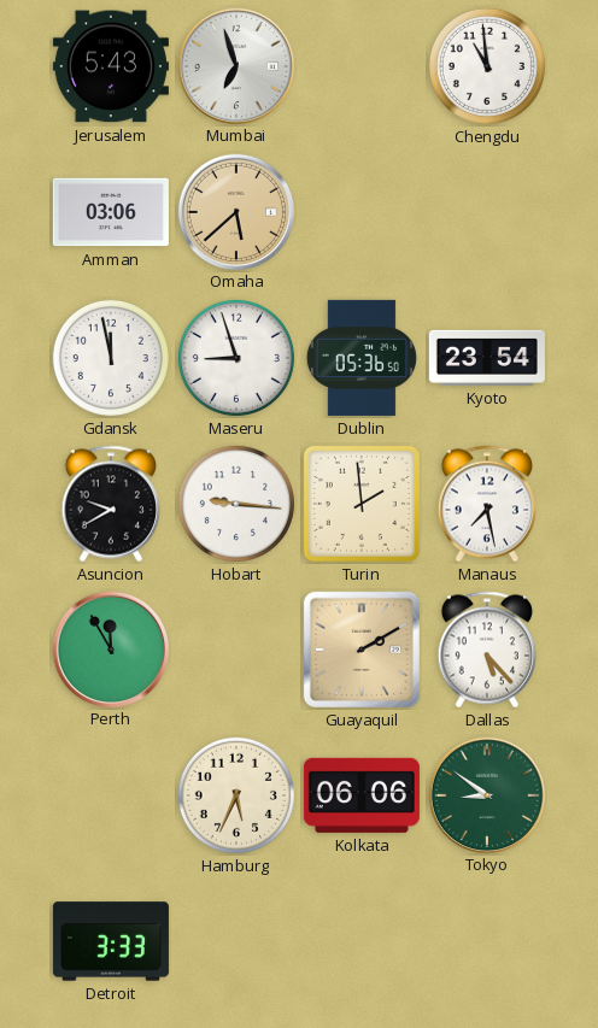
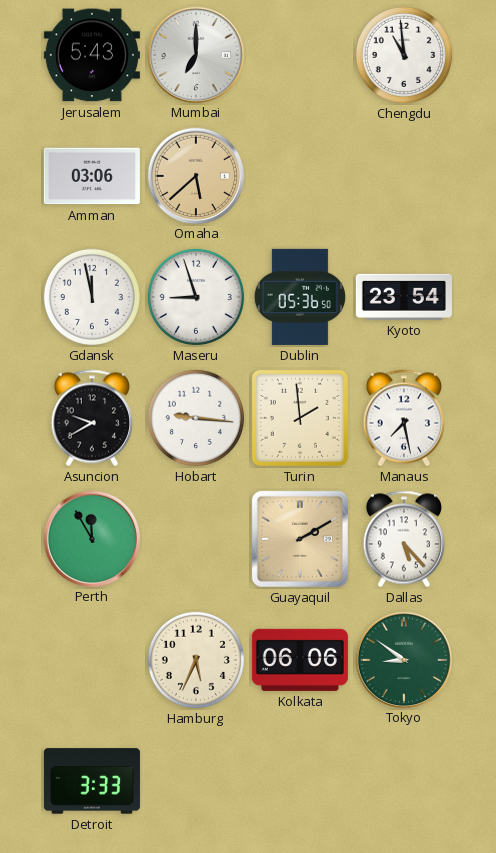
Mumbai: 6:57 -> 7:00
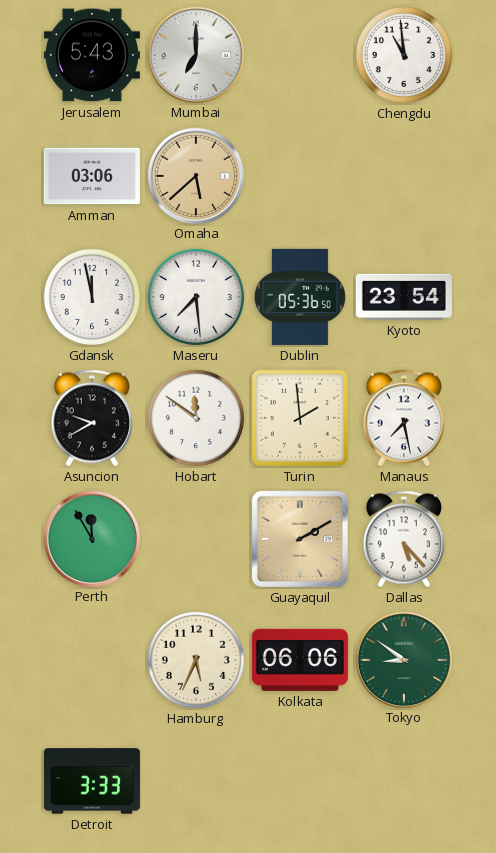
Maseru: 8:57 -> 7:29
Hobart: 9:16 -> 11:51
